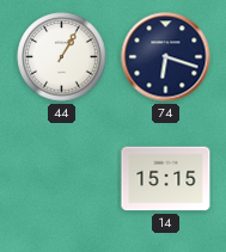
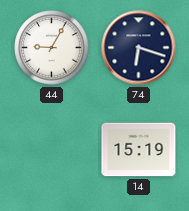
44: 1:05 -> 9:05
14: 15:15 -> 15:19
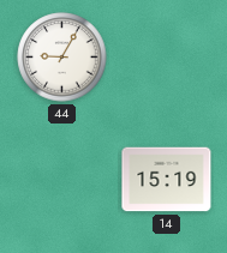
74: 6:18 -> none
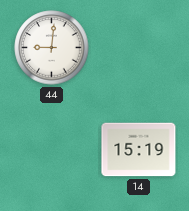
44: 9:05 -> 9:01
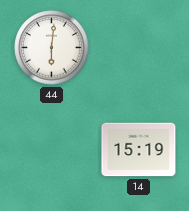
44: 9:01 -> 6:01
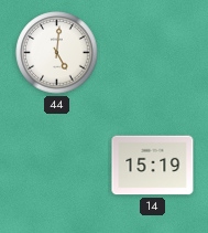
44: 6:01 -> 5:01
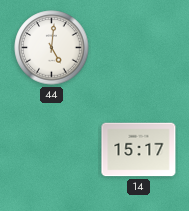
14: 15:19 -> 15:17
